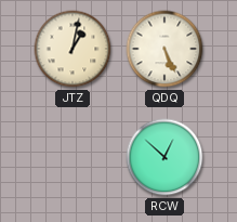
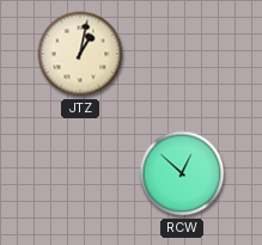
QDQ: 5:26 -> none
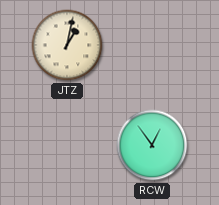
RCW: 12:52 -> 12:54
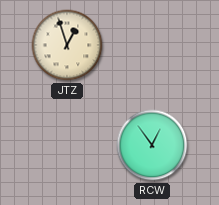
JTZ: 1:02 -> 12:57
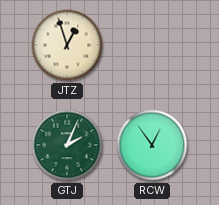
GTJ: none -> 2:04
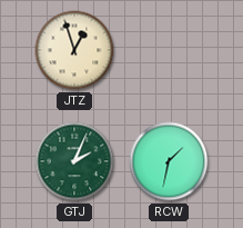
RCW: 12:54 -> 1:32
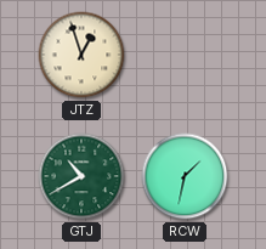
GTJ: 2:04 -> 10:40
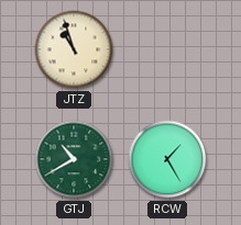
JTZ: 12:57 -> 10:57
RCW: 1:32 -> 1:25
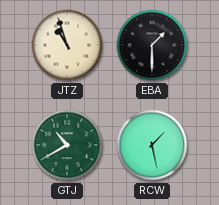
EBA: none -> 1:30
RCW: 1:25 -> 1:28
